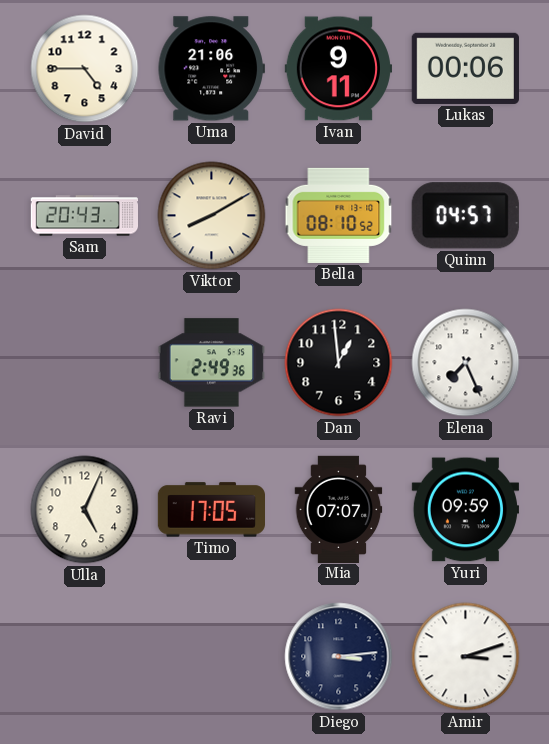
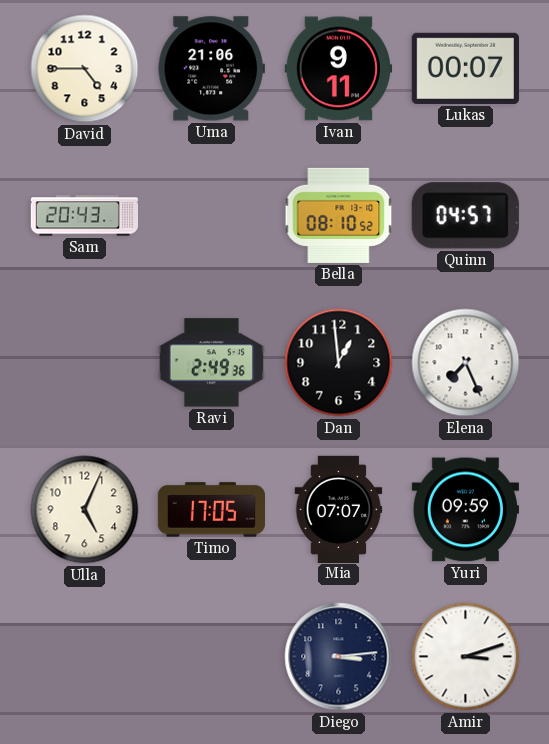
Lukas: 00:06 -> 00:07
Viktor: 8:10 -> none
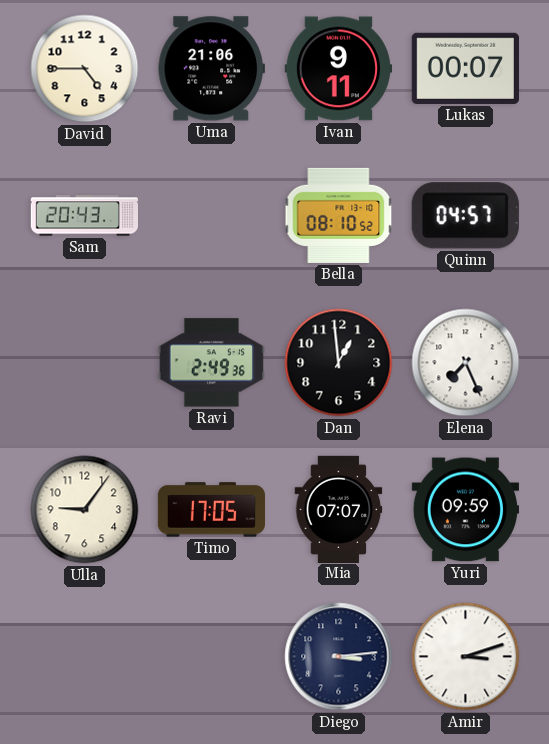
Ulla: 5:04 -> 9:06
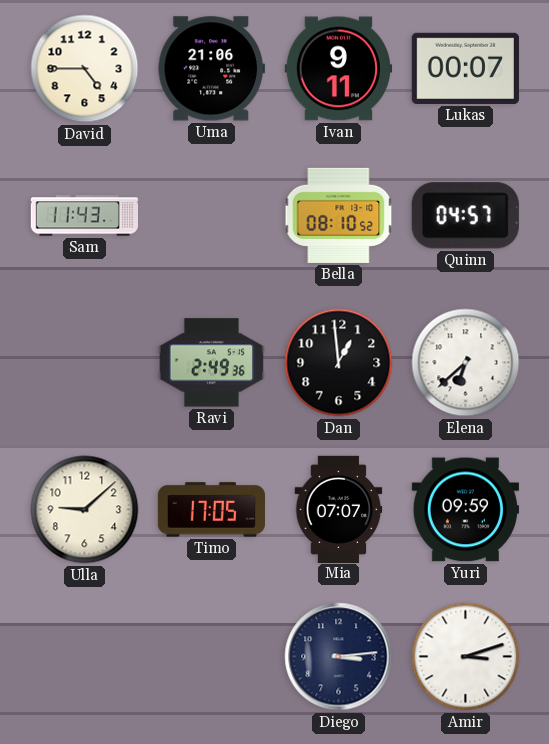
Sam: 20:43 -> 11:43
Elena: 7:26 -> 6:38
Ulla: 9:06 -> 9:08
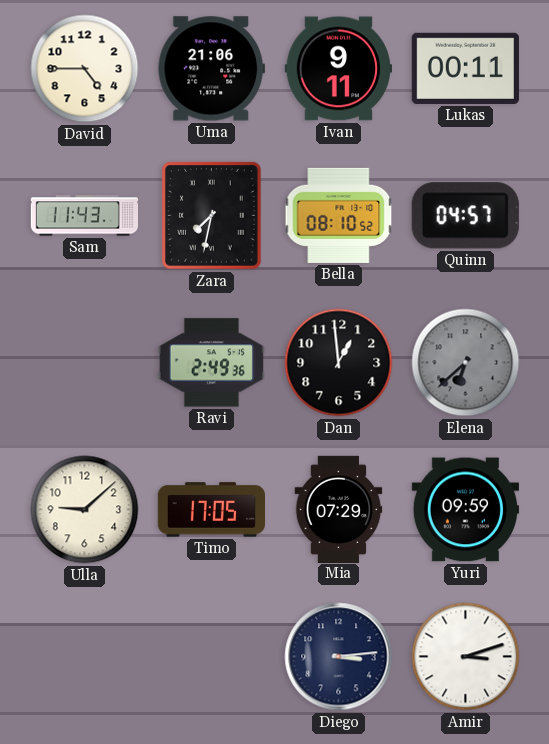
Lukas: 00:07 -> 00:11
Zara: none -> 7:32
Elena dial: white -> grey
Mia: 07:07 -> 07:29
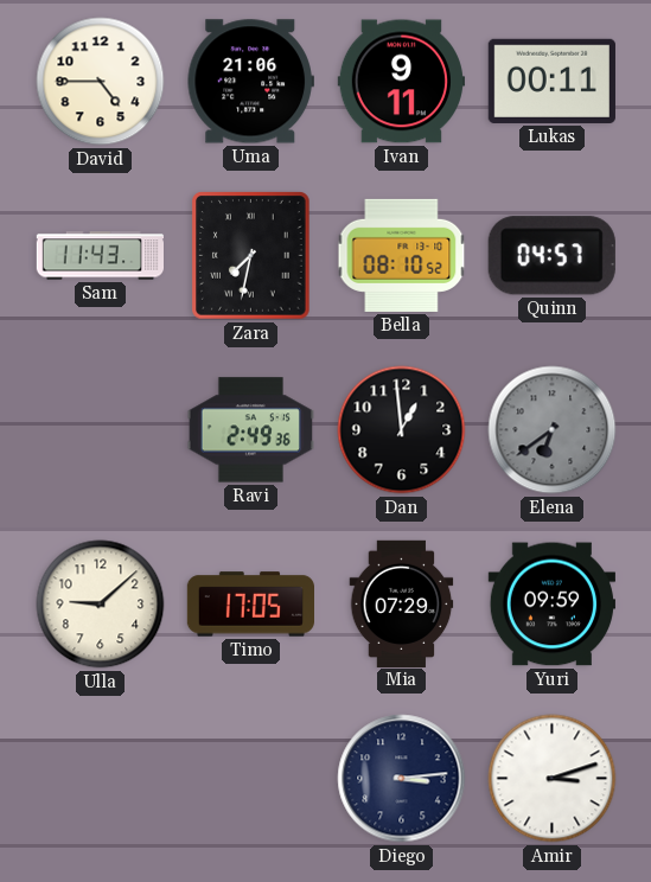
Elena: 6:38 -> 6:39
